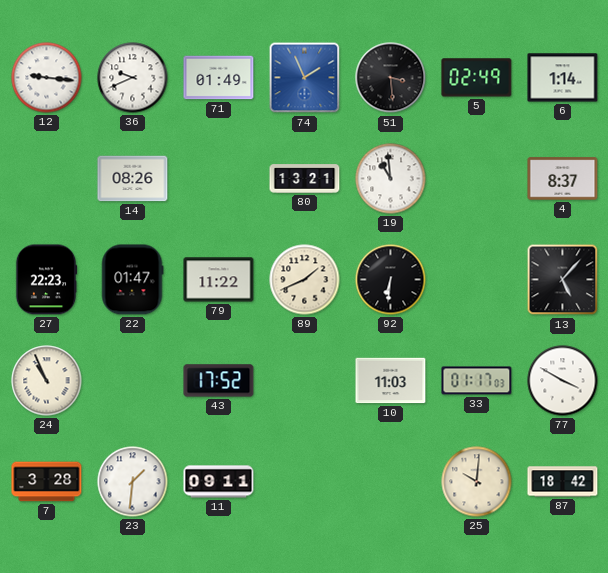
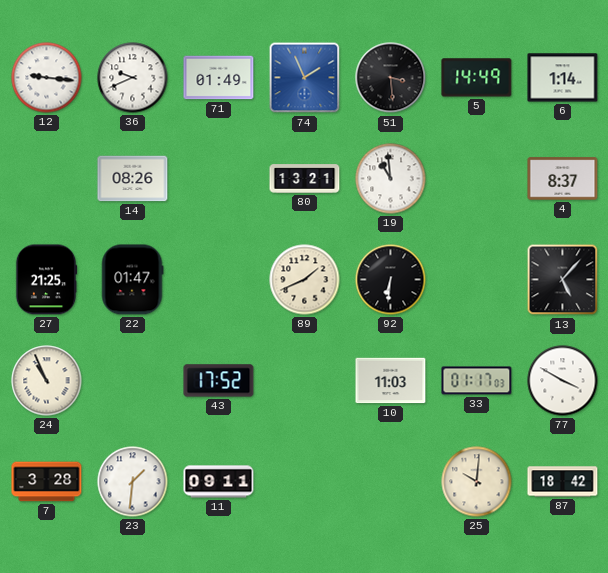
5: 02:49 -> 14:49
27: 22:23 -> 21:25
79: 11:22 -> none
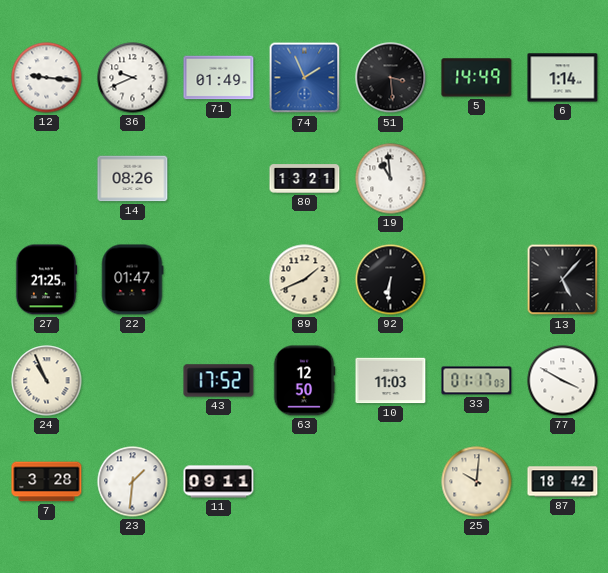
4: 8:37 -> none
63: none -> 12:50
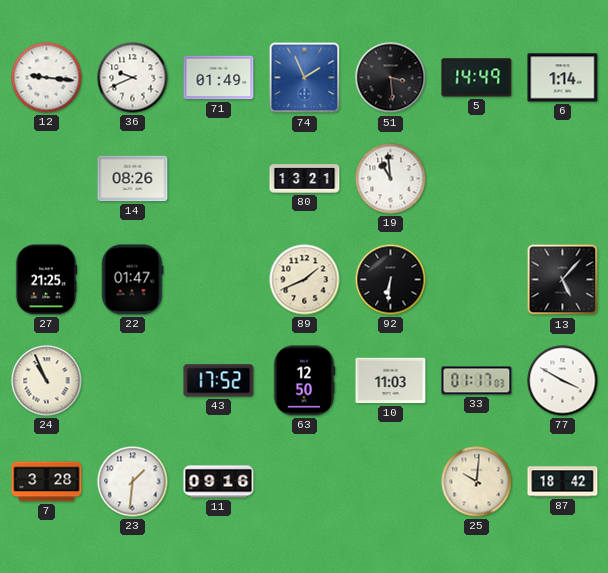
11: 09:11 -> 09:16
